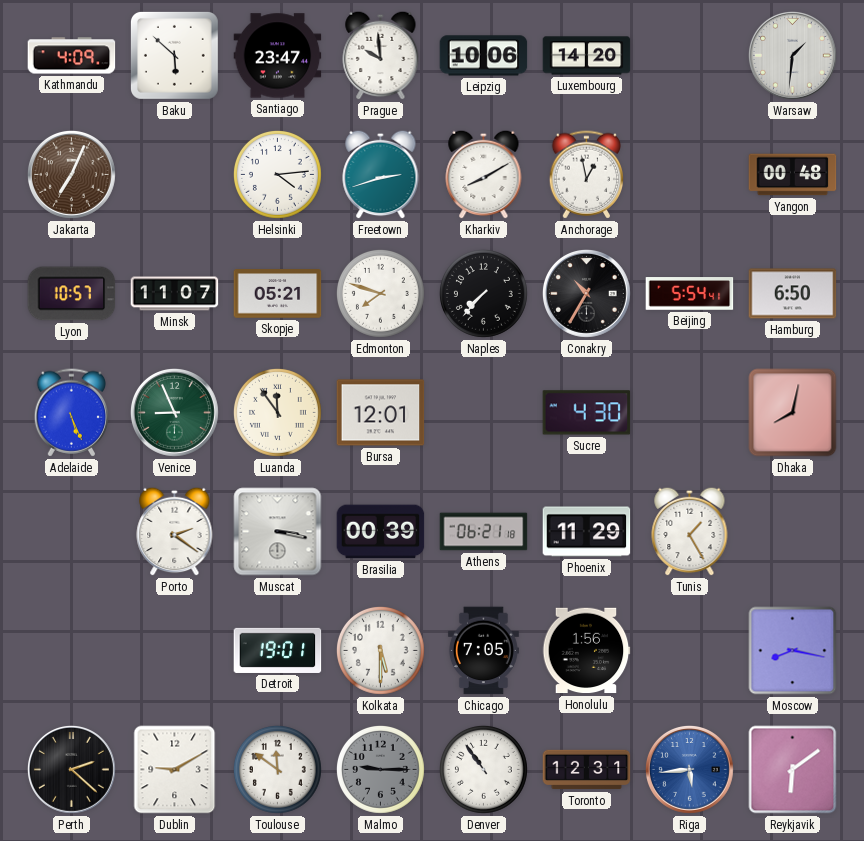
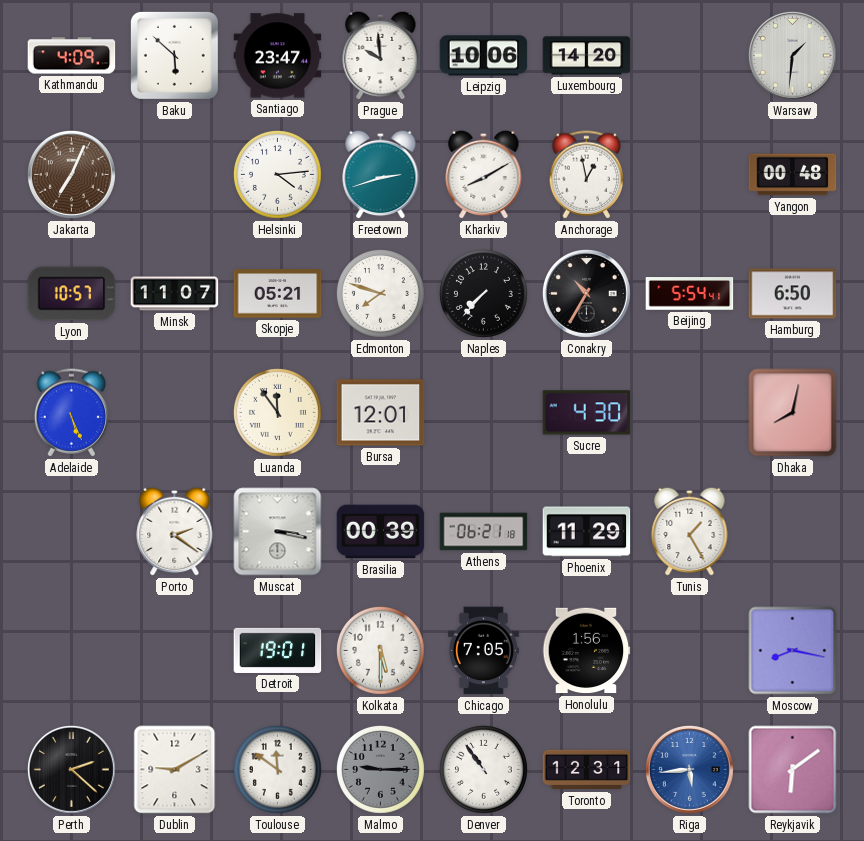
Venice: 8:56 -> none
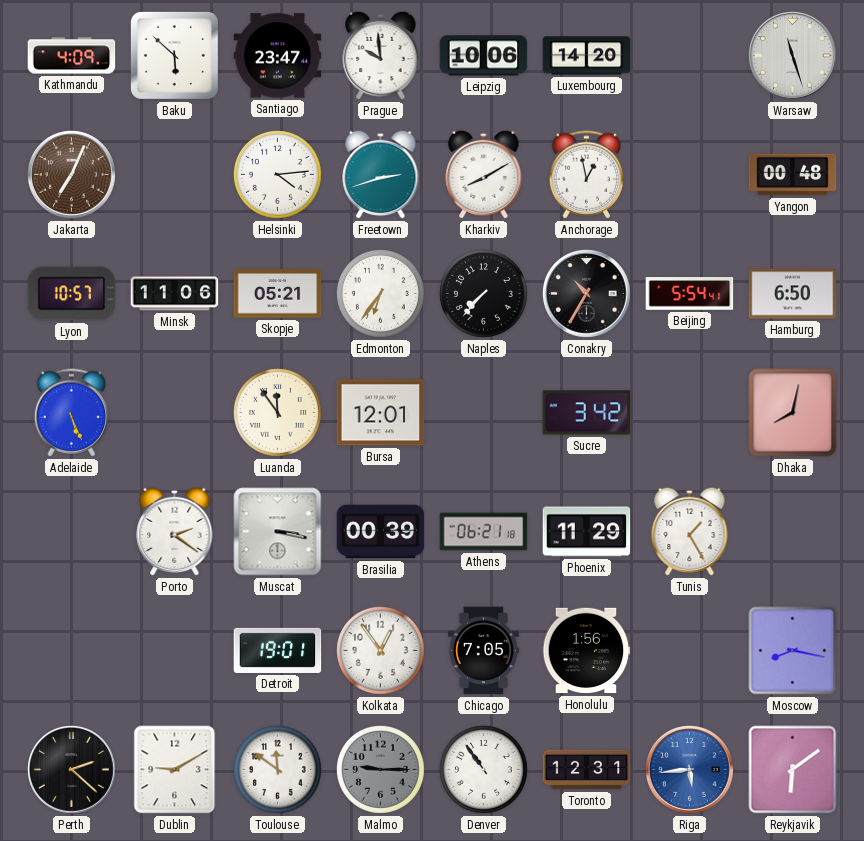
Warsaw: 1:31 -> 11:27
Minsk: 11:07 -> 11:06
Edmonton: 7:48 -> 6:36
Sucre: 4:30 -> 3:42
Kolkata: 5:30 -> 12:54
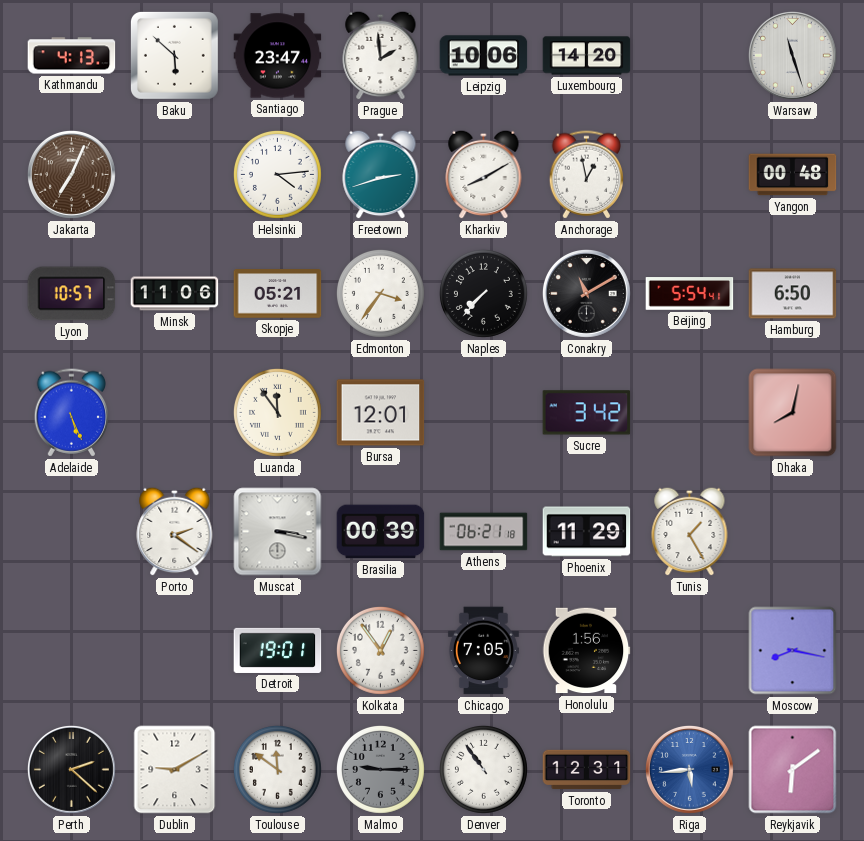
Kathmandu: 4:09 -> 4:13
Prague: 9:59 -> 1:59
Edmonton: 6:36 -> 3:36
Conakry: 10:35 -> 11:10
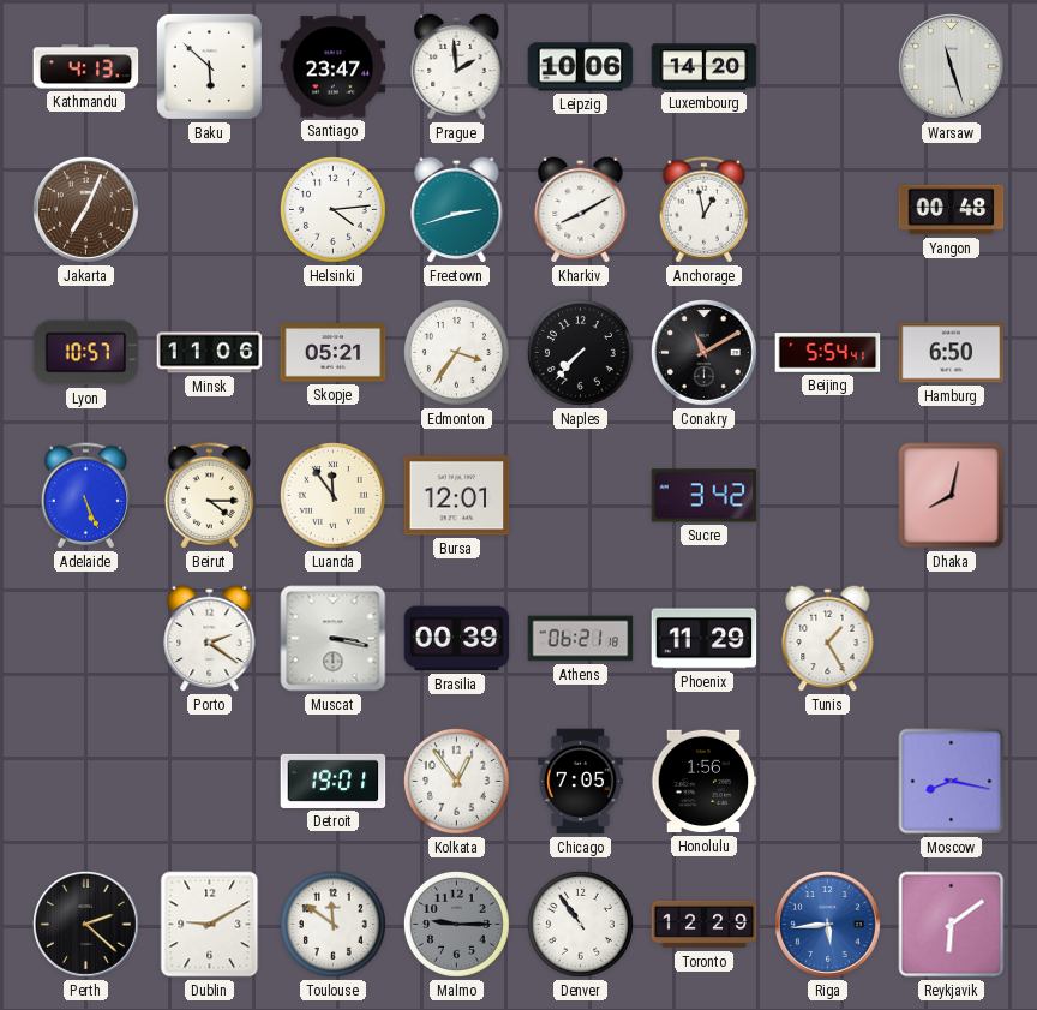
Beirut: none -> 4:15
Toronto: 12:31 -> 12:29
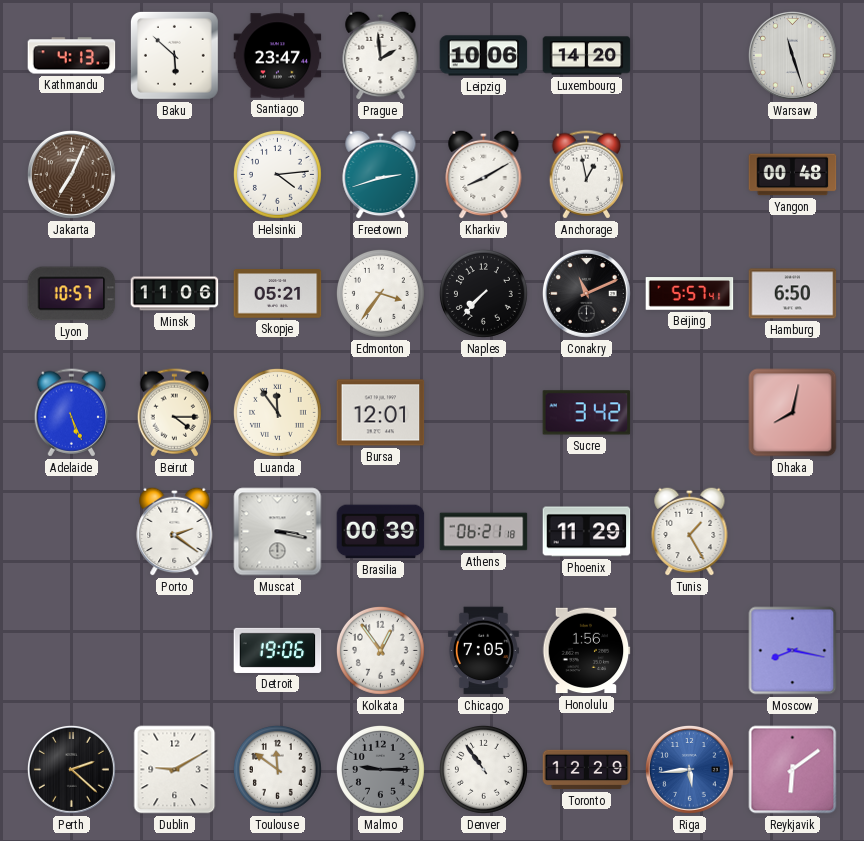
Conakry: 11:10 -> 11:11
Beijing: 5:54 -> 5:57
Detroit: 19:01 -> 19:06
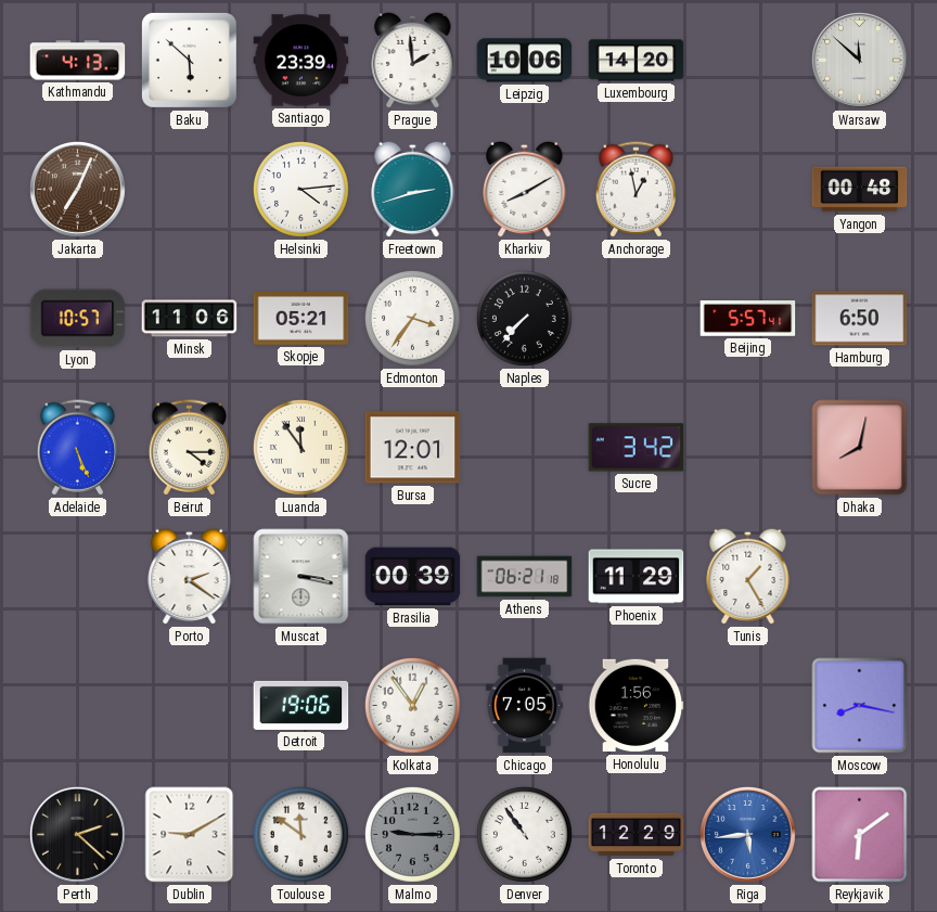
Santiago: 23:47 -> 23:39
Warsaw: 11:27 -> 11:52
Conakry: 11:11 -> none
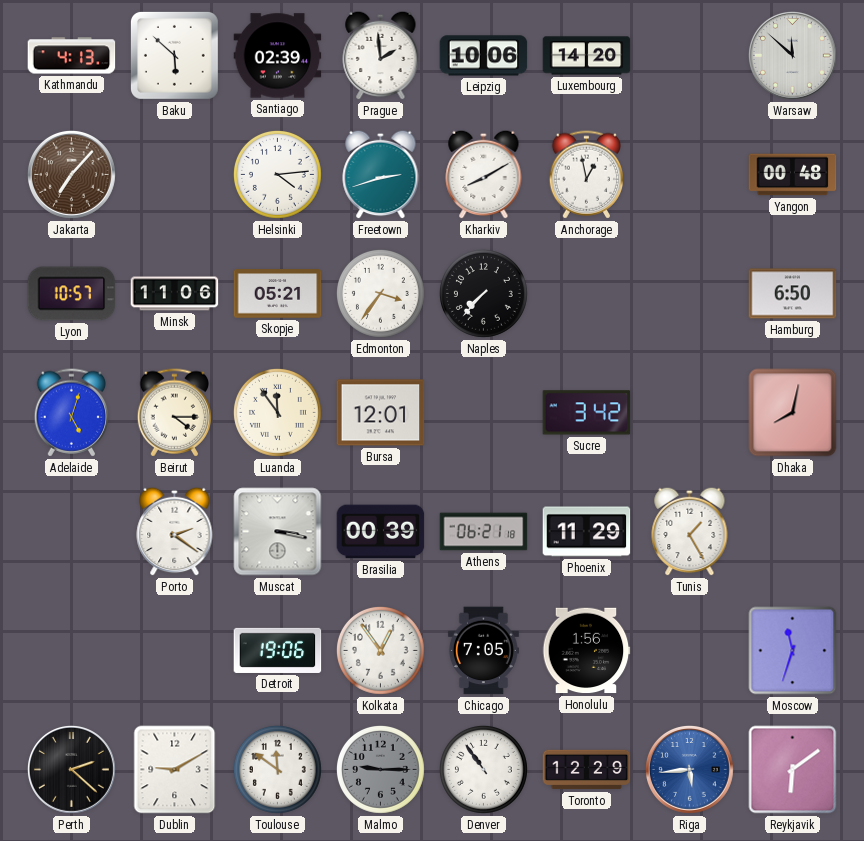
Santiago: 23:39 -> 02:39
Jakarta: 7:04 -> 7:07
Beijing: 5:57 -> none
Adelaide: 5:26 -> 5:03
Moscow: 8:17 -> 11:33
